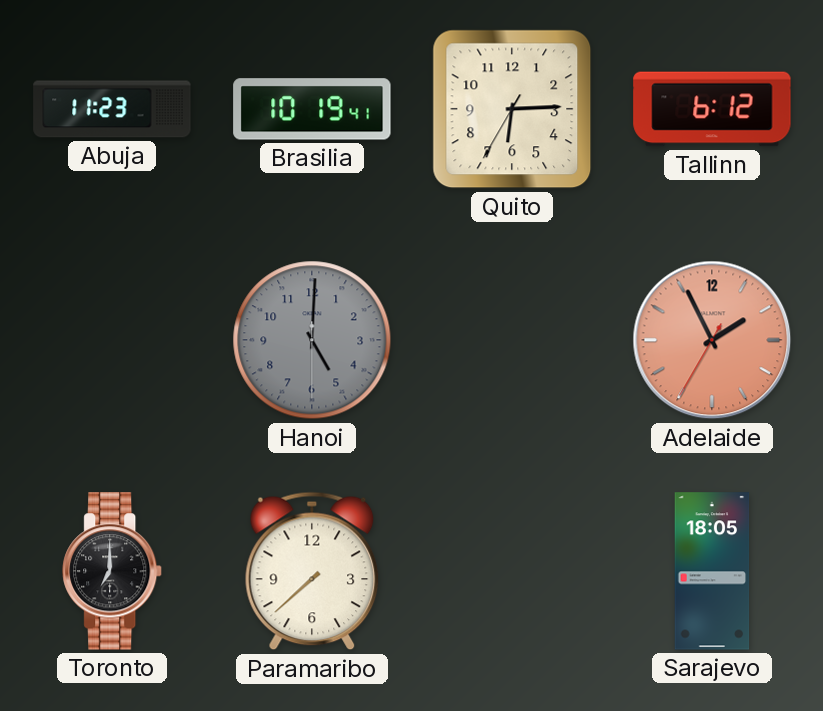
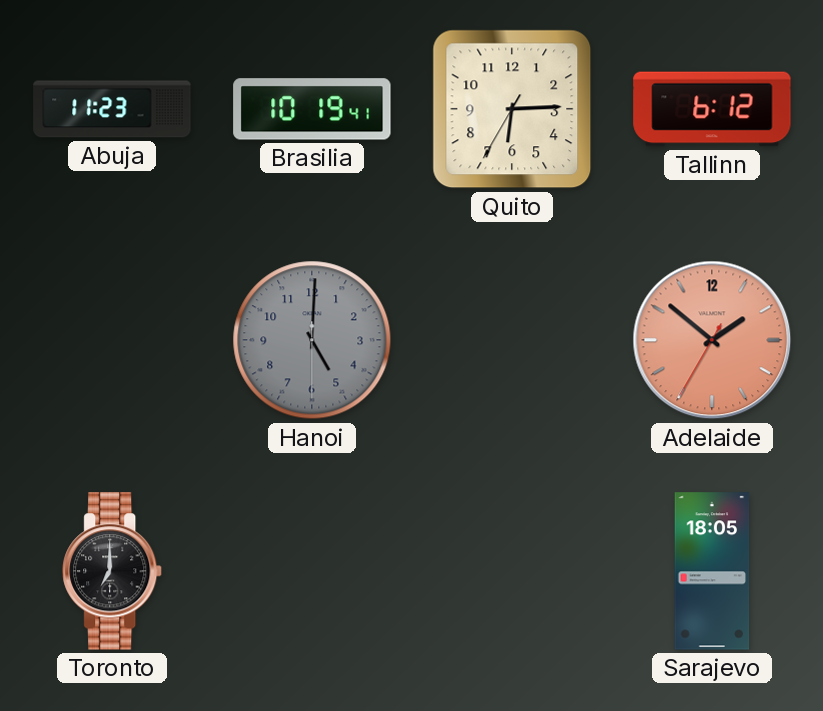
Adelaide: 1:55 -> 1:51
Paramaribo: 7:38 -> none
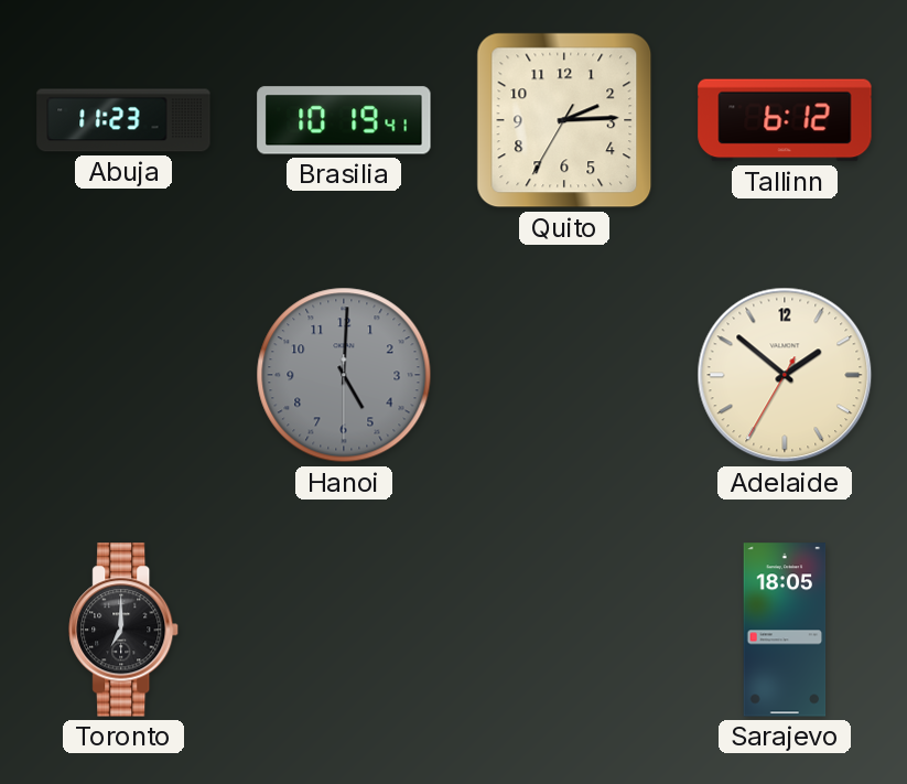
Quito: 6:14 -> 2:14
Adelaide dial: salmon -> cream
